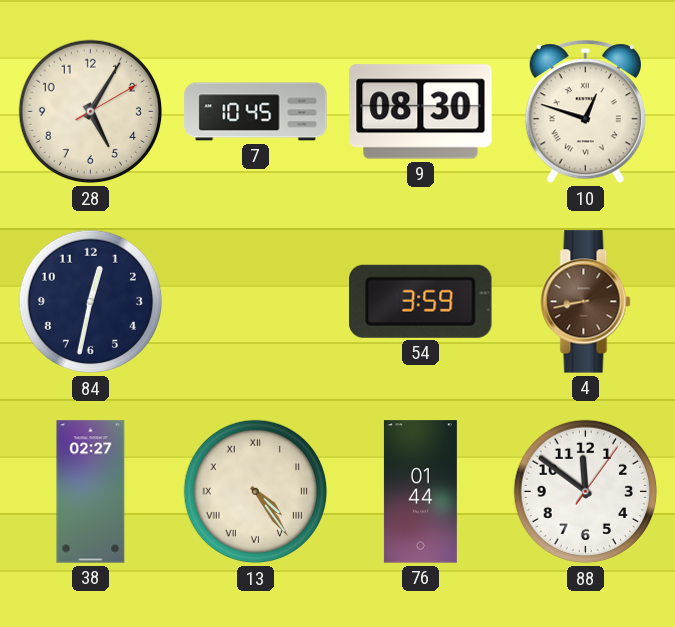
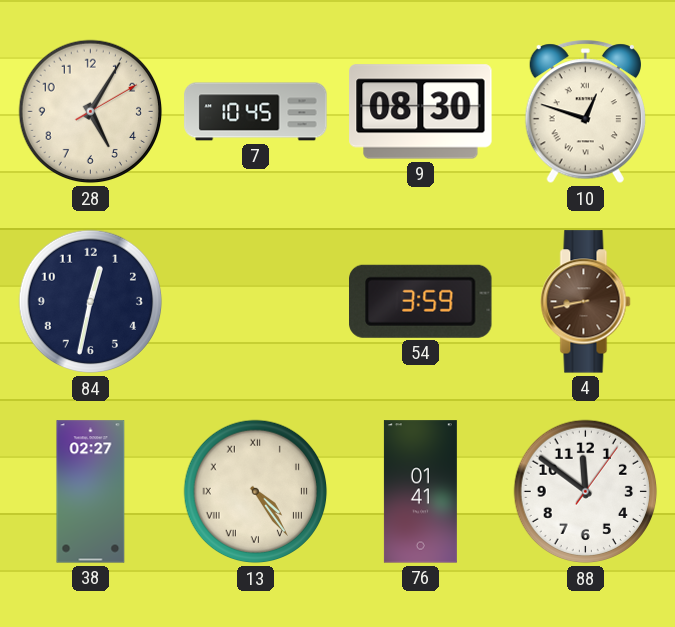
76: 01:44 -> 01:41
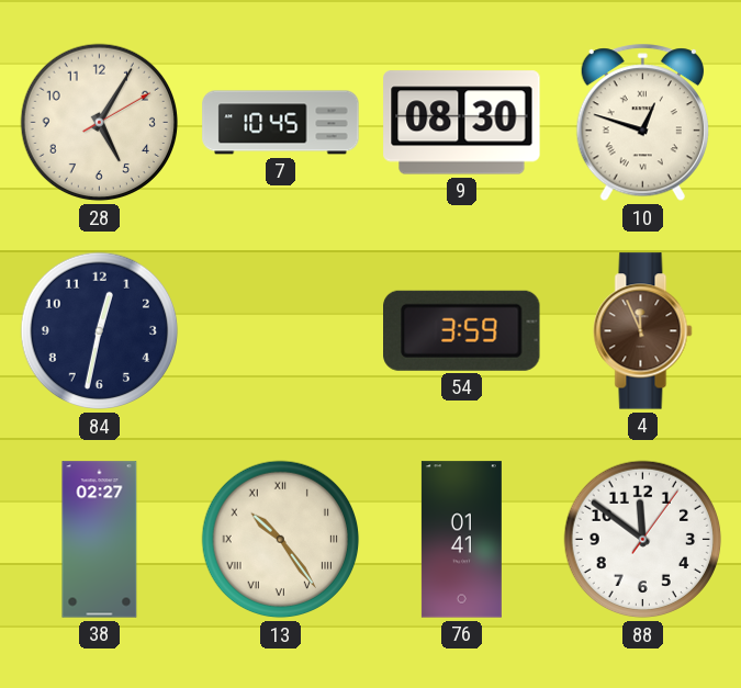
4: 8:43 -> 11:56
13: 4:24 -> 10:24
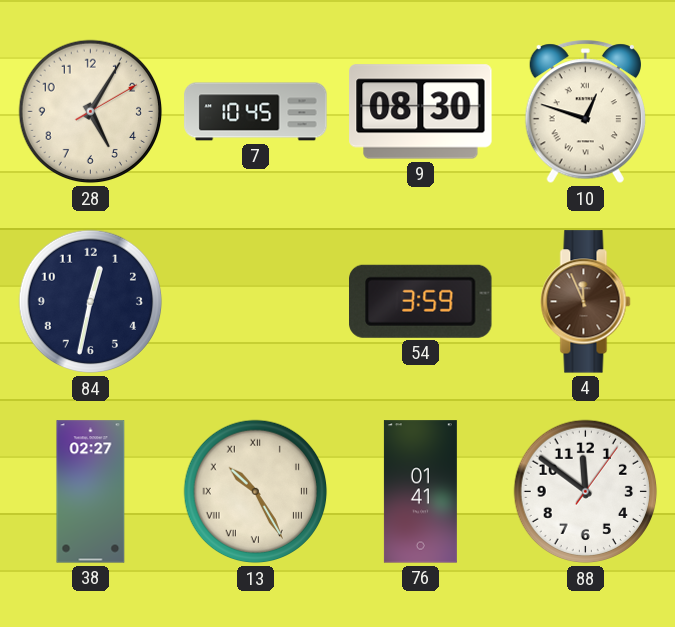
13: 10:24 -> 10:25
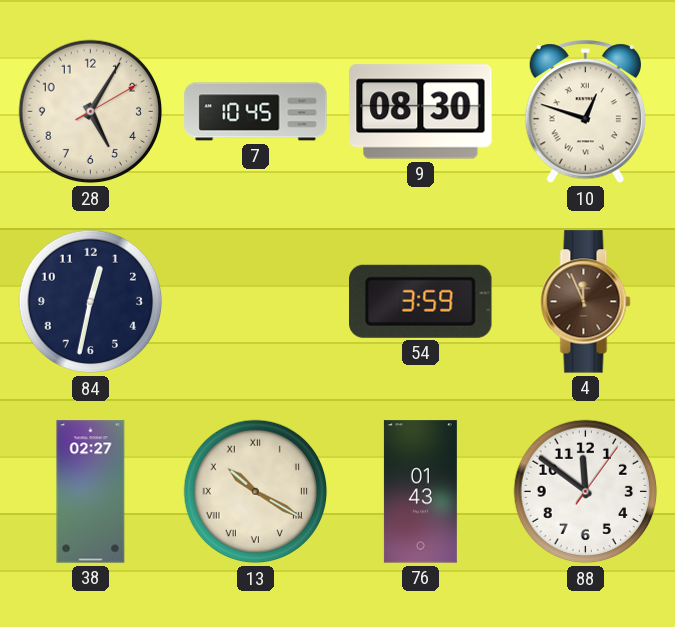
13: 10:25 -> 10:20
76: 01:41 -> 01:43
